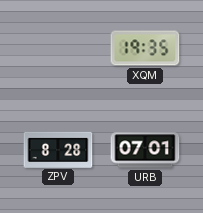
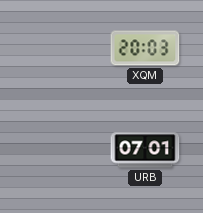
XQM: 19:35 -> 20:03
ZPV: 8:28 -> none
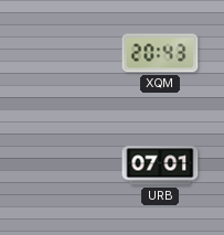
XQM: 20:03 -> 20:43
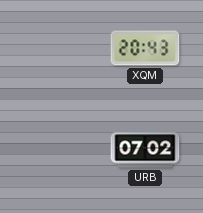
URB: 07:01 -> 07:02
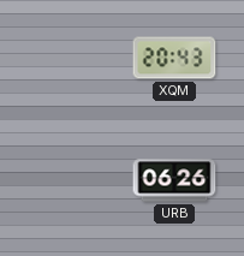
URB: 07:02 -> 06:26
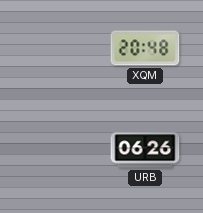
XQM: 20:43 -> 20:48
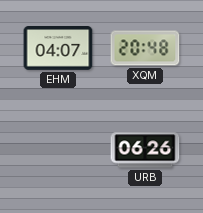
EHM: none -> 04:07
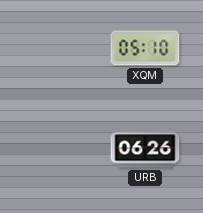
EHM: 04:07 -> none
XQM: 20:48 -> 05:10
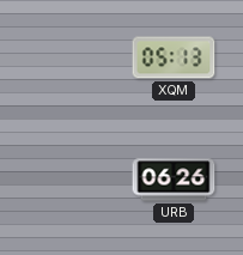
XQM: 05:10 -> 05:13
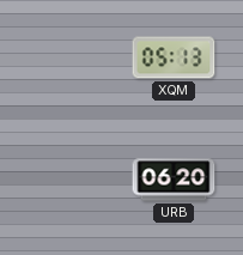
URB: 06:26 -> 06:20
